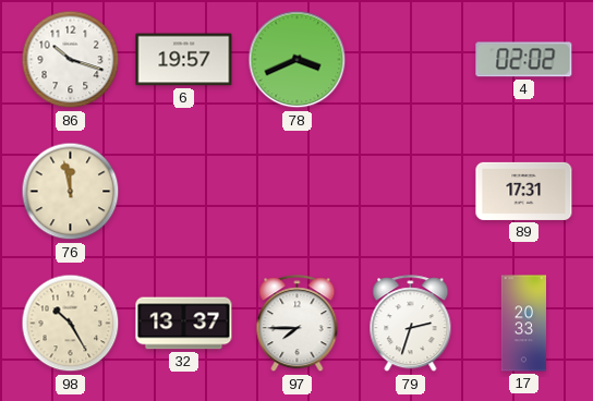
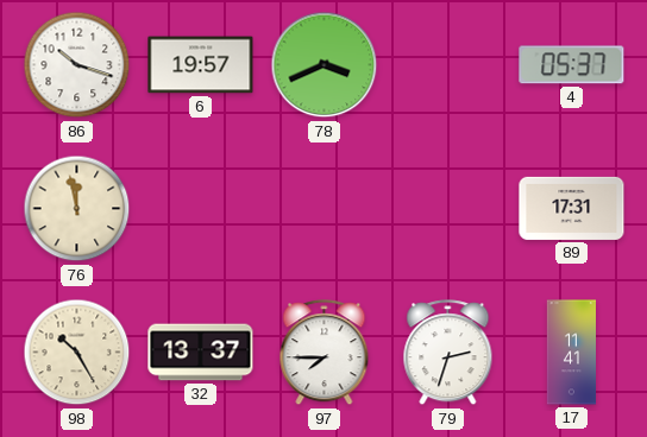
4: 02:02 -> 05:37
17: 20:33 -> 11:41
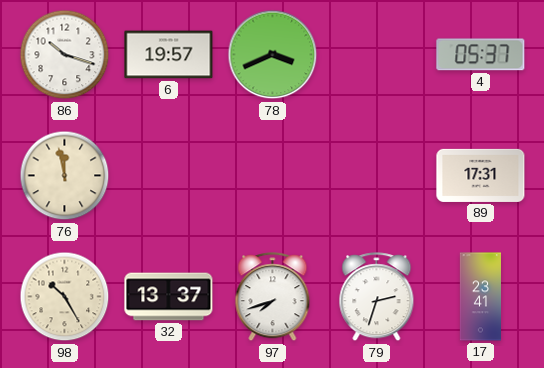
97: 7:45 -> 7:42
17: 11:41 -> 23:41
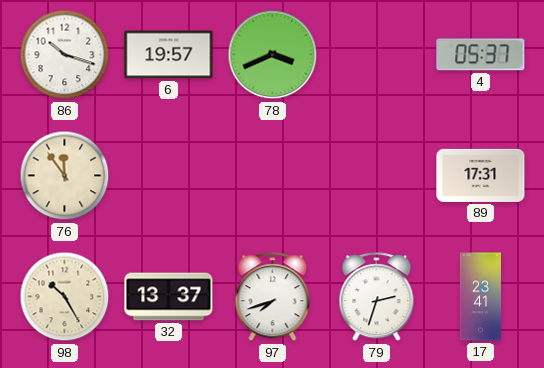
76: 11:58 -> 11:54
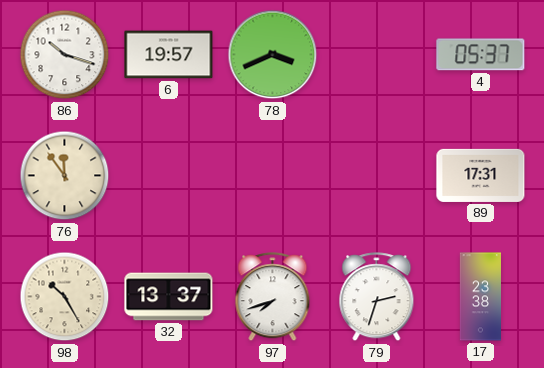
17: 23:41 -> 23:38
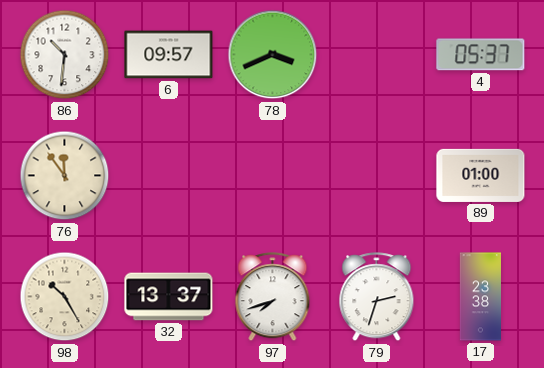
86: 10:18 -> 10:31
6: 19:57 -> 09:57
89: 17:31 -> 01:00
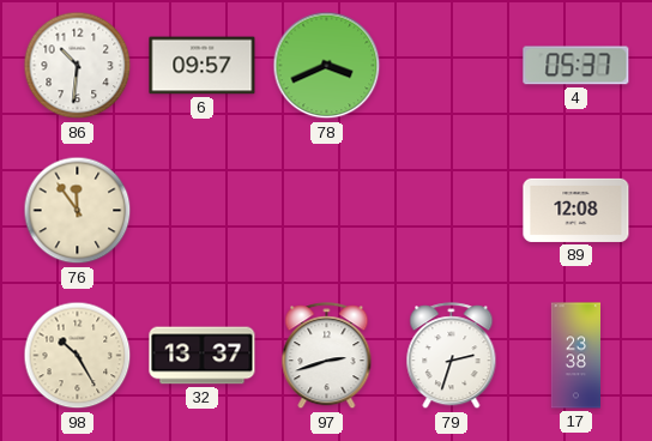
89: 01:00 -> 12:08
97: 7:42 -> 2:42
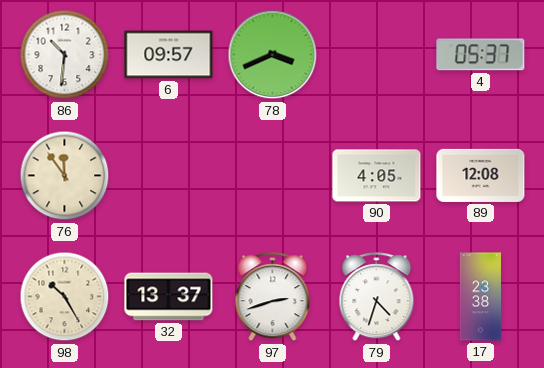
90: none -> 4:05
79: 2:33 -> 4:33
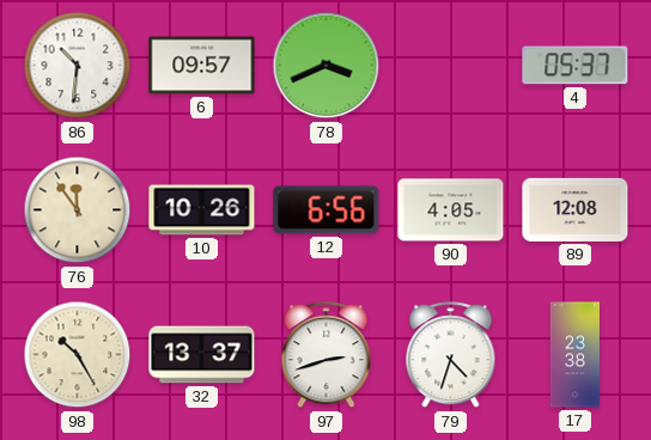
10: none -> 10:26
12: none -> 6:56
